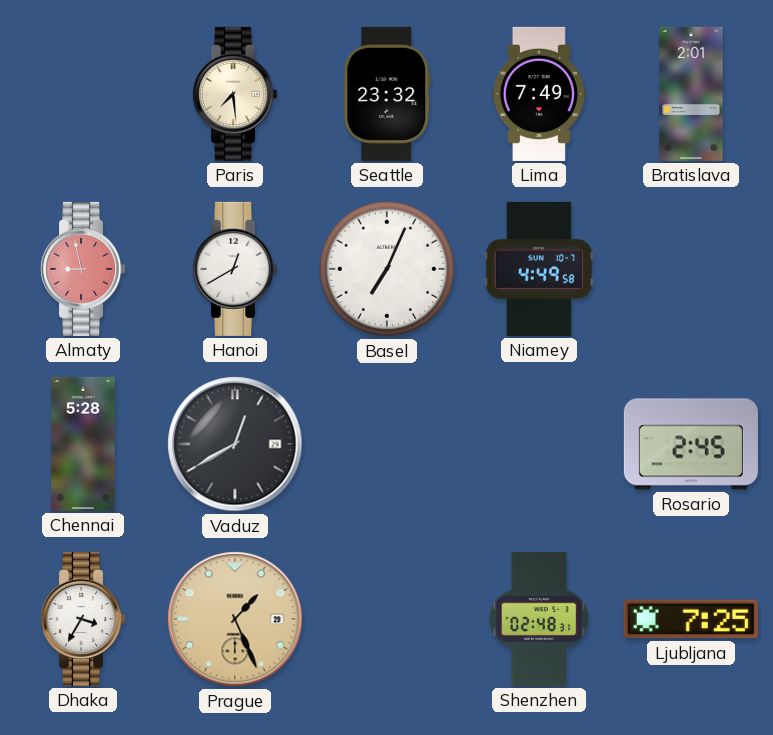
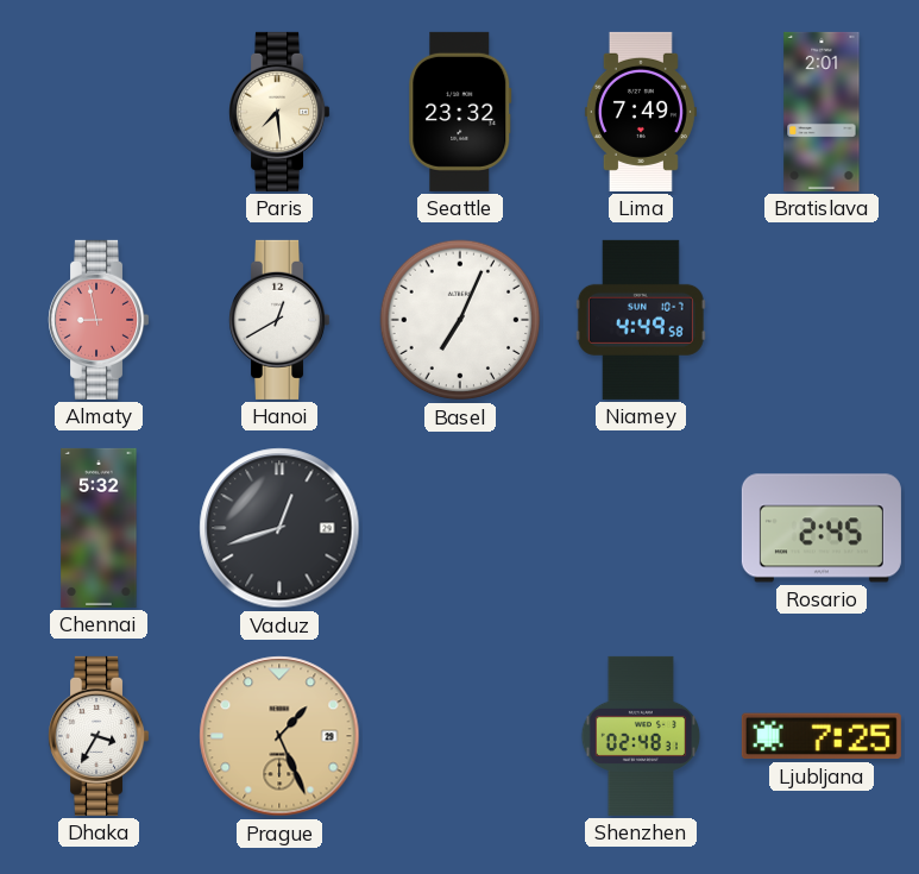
Chennai: 5:28 -> 5:32
Vaduz: 12:40 -> 12:42
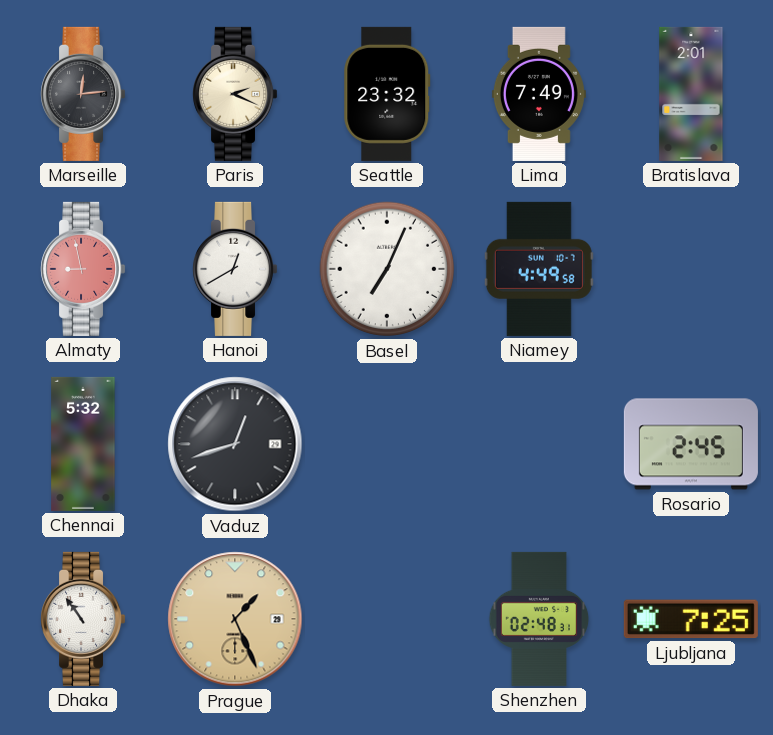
Marseille: none -> 12:14
Paris: 7:29 -> 2:19
Dhaka: 3:35 -> 10:54
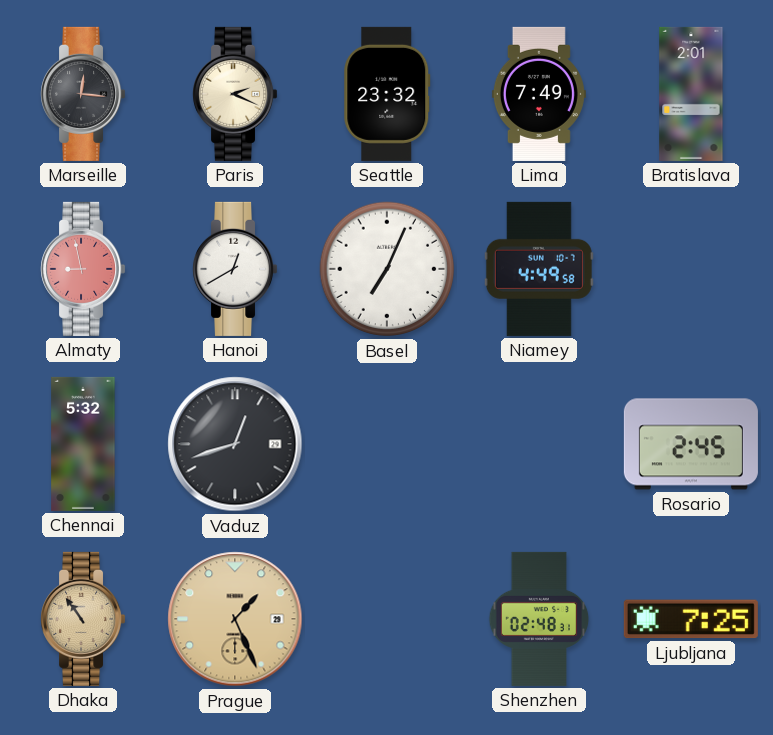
Marseille: 12:14 -> 12:16
Dhaka dial: white -> champagne
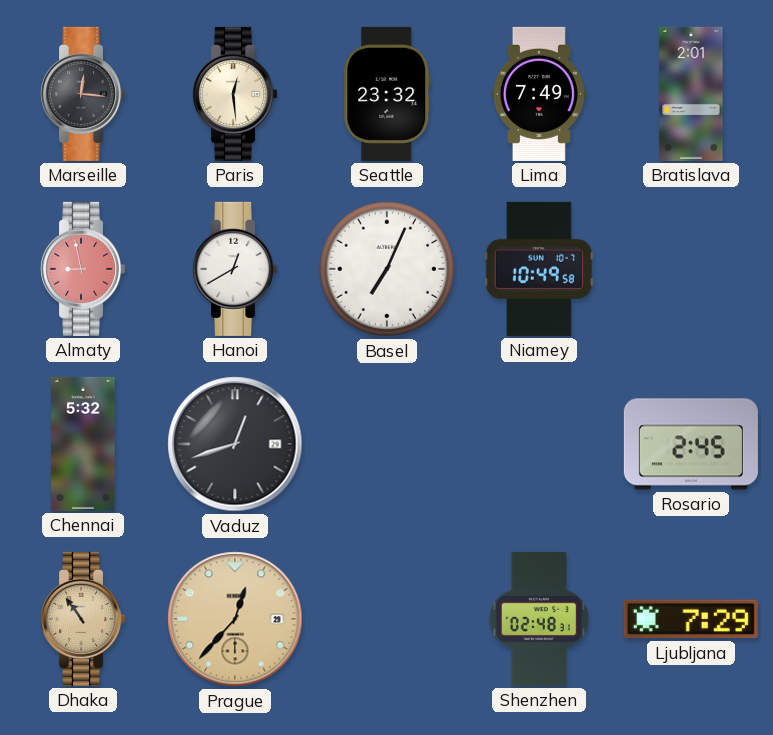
Paris: 2:19 -> 12:29
Niamey: 4:49 -> 10:49
Prague: 1:26 -> 12:37
Ljubljana: 7:25 -> 7:29
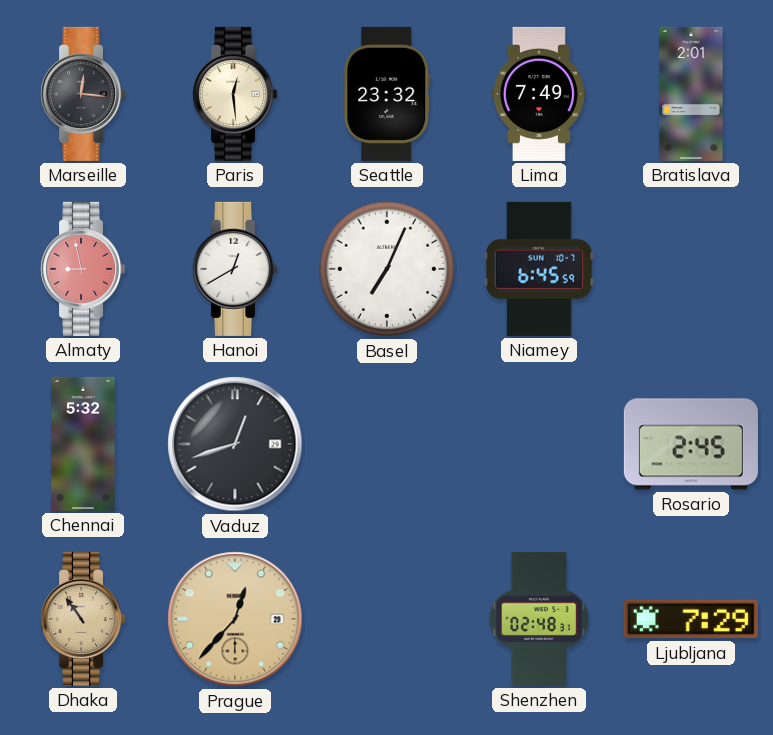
Niamey: 10:49 -> 6:45
